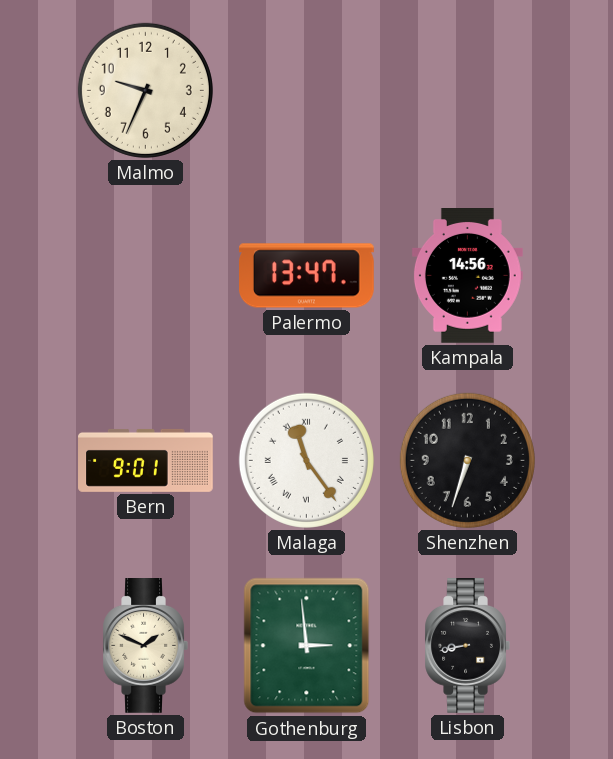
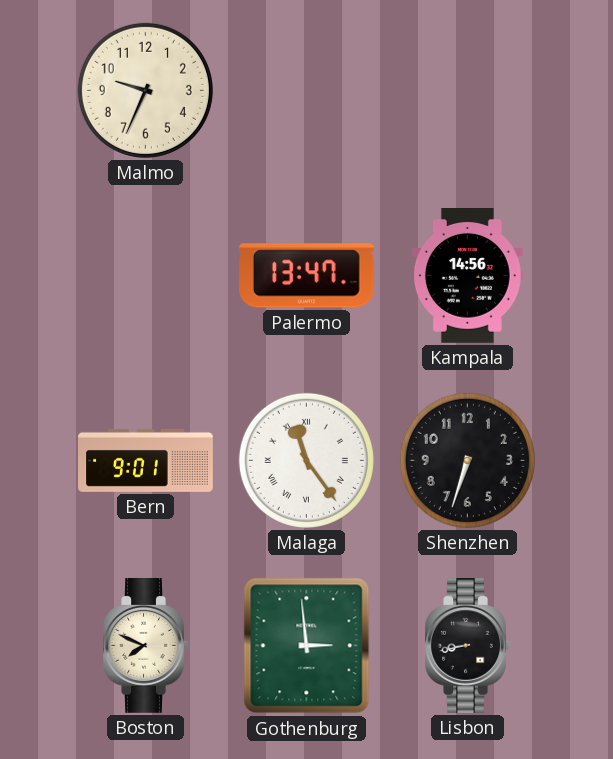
Boston: 1:49 -> 7:49
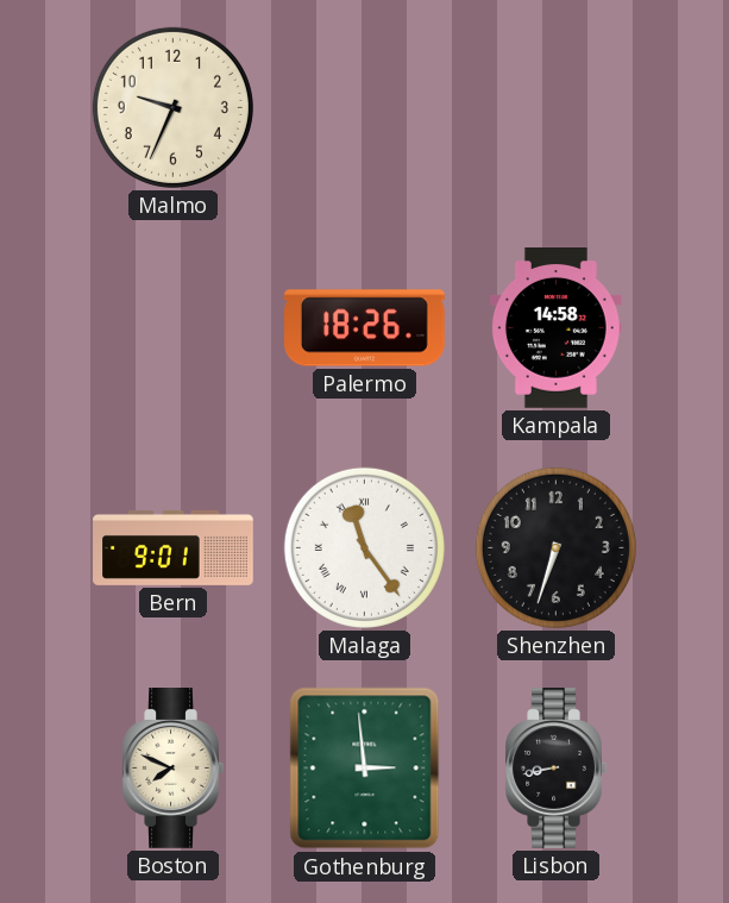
Palermo: 13:47 -> 18:26
Kampala: 14:56 -> 14:58
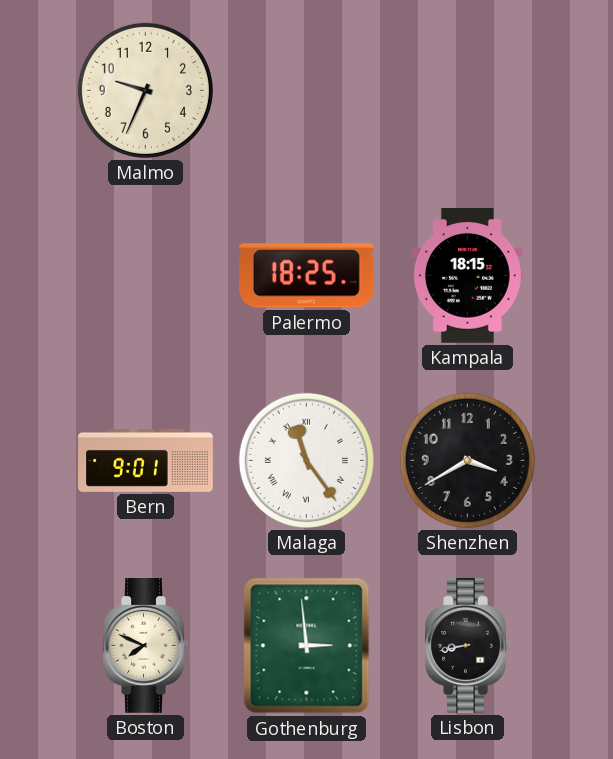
Palermo: 18:26 -> 18:25
Kampala: 14:58 -> 18:15
Shenzhen: 6:33 -> 3:40
